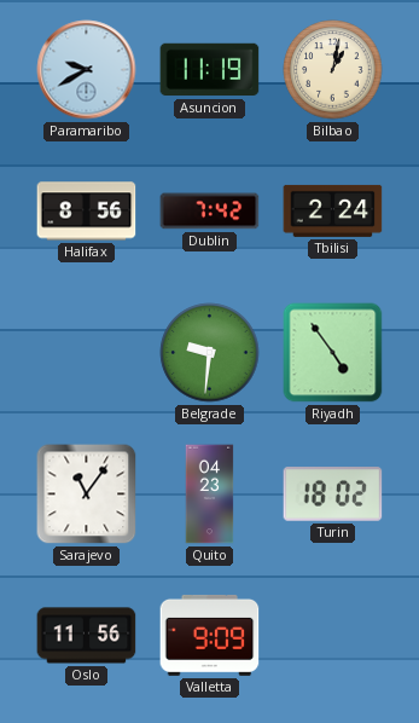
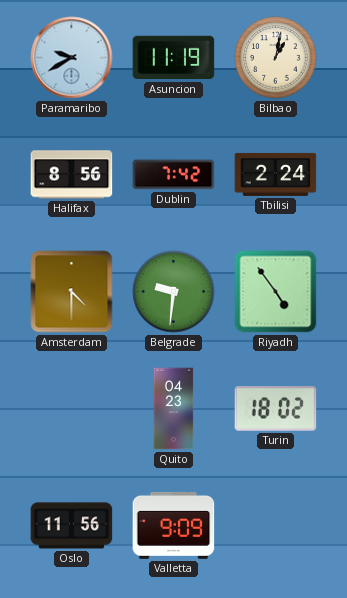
Amsterdam: none -> 4:30
Sarajevo: 11:06 -> none
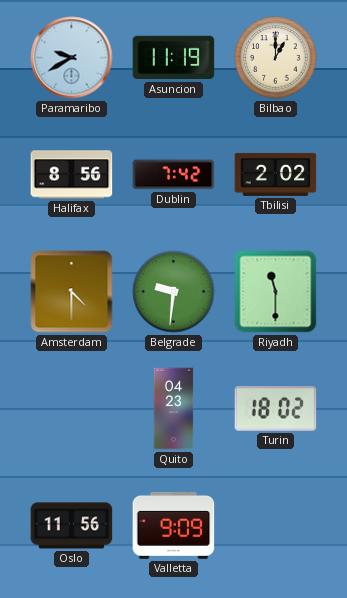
Bilbao: 1:02 -> 1:00
Tbilisi: 2:24 -> 2:02
Riyadh: 4:54 -> 11:30
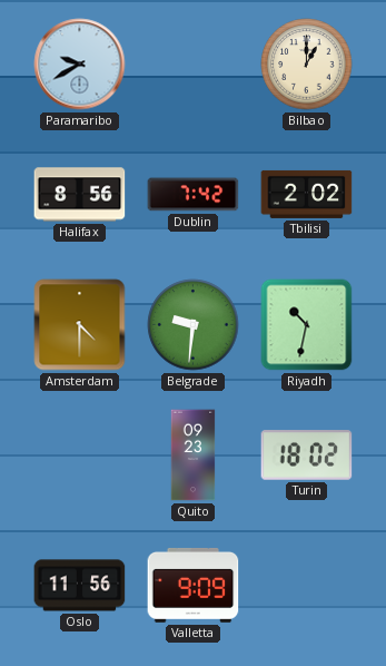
Asuncion: 11:19 -> none
Riyadh: 11:30 -> 10:32
Quito: 04:23 -> 09:23
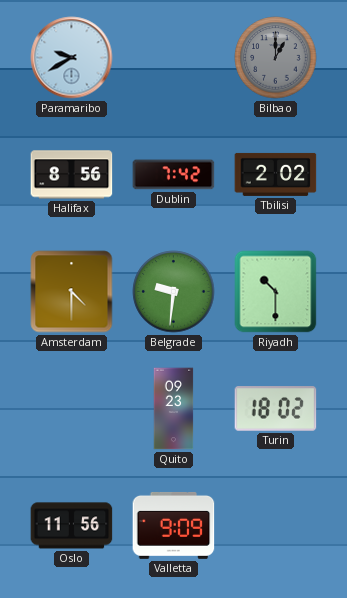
Bilbao dial: cream -> grey
Riyadh: 10:32 -> 10:30
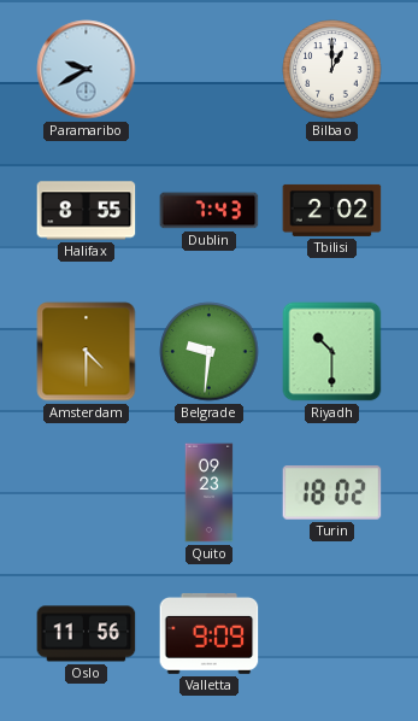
Bilbao dial: grey -> white
Halifax: 8:56 -> 8:55
Dublin: 7:42 -> 7:43
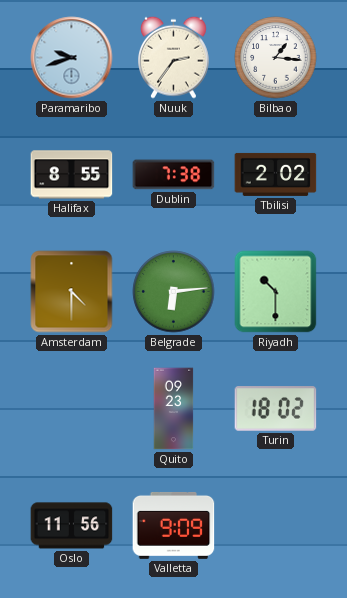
Paramaribo: 9:40 -> 9:42
Nuuk: none -> 2:36
Bilbao: 1:00 -> 1:16
Dublin: 7:43 -> 7:38
Belgrade: 9:31 -> 6:14
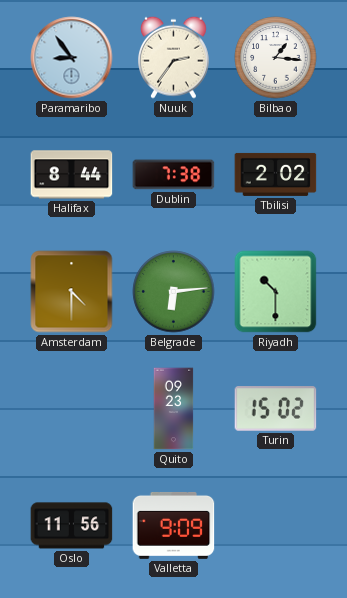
Paramaribo: 9:42 -> 8:54
Halifax: 8:55 -> 8:44
Turin: 18:02 -> 15:02
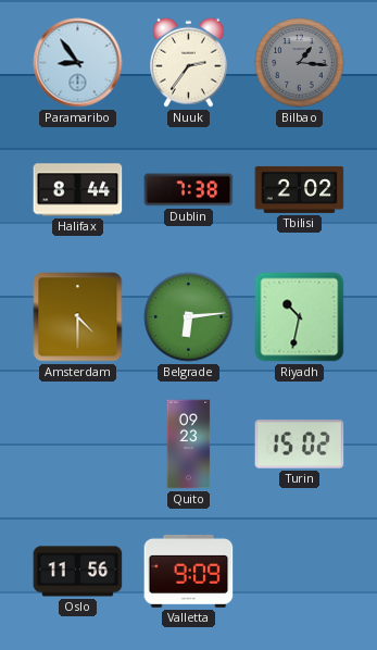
Bilbao dial: white -> grey
Riyadh: 10:30 -> 10:32
